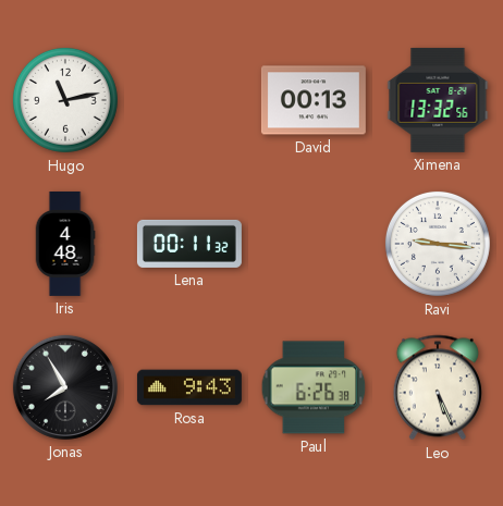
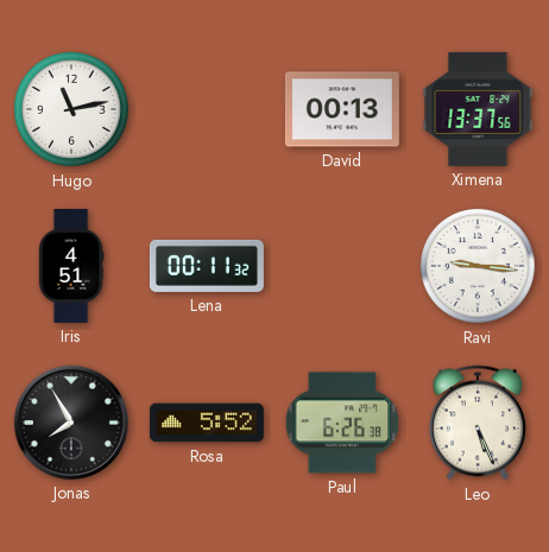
Ximena: 13:32 -> 13:37
Iris: 4:48 -> 4:51
Rosa: 9:43 -> 5:52
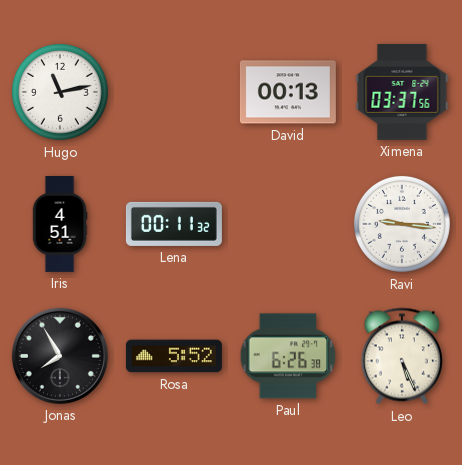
Ximena: 13:37 -> 03:37
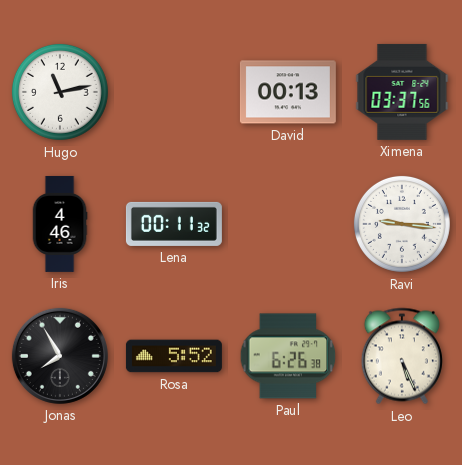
Iris: 4:51 -> 4:46
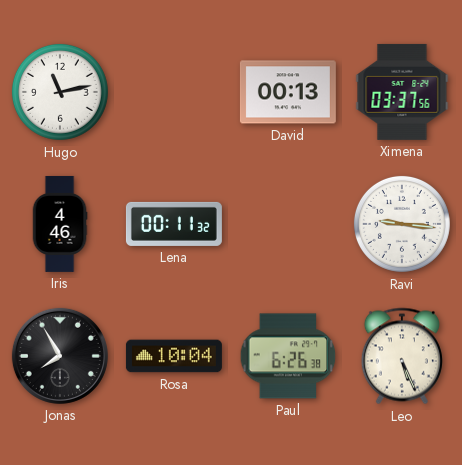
Rosa: 5:52 -> 10:04
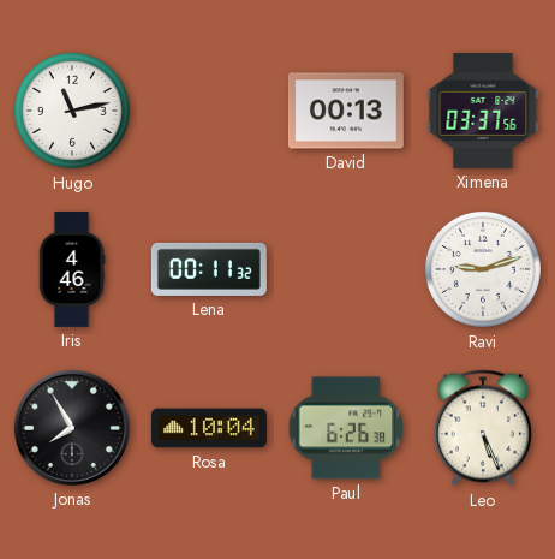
Ravi: 9:16 -> 9:12
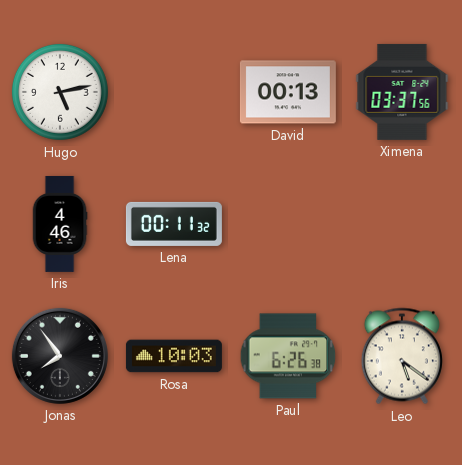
Hugo: 11:13 -> 5:13
Ravi: 9:12 -> none
Jonas: 7:55 -> 7:54
Rosa: 10:04 -> 10:03
Leo: 5:26 -> 5:21
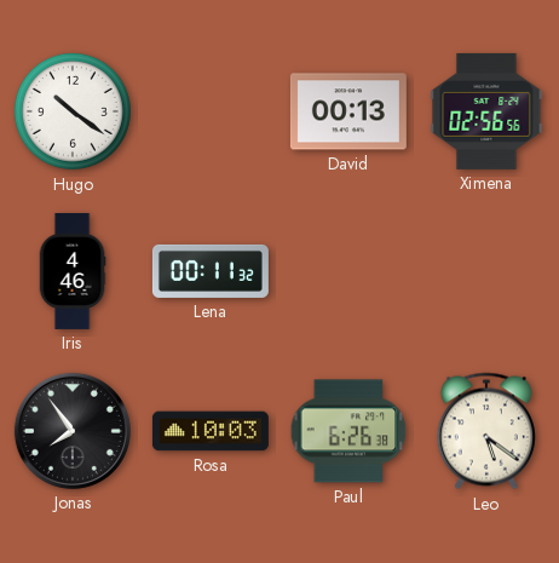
Hugo: 5:13 -> 10:21
Ximena: 03:37 -> 02:56
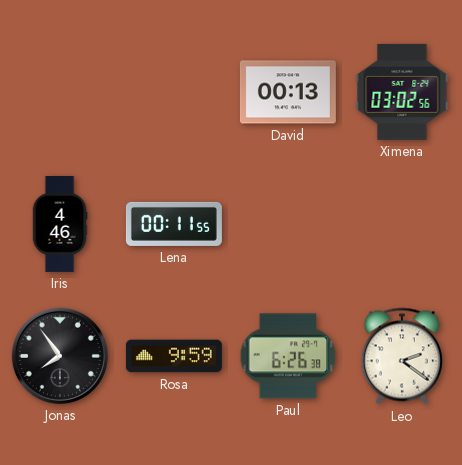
Hugo: 10:21 -> none
Ximena: 02:56 -> 03:02
Lena: 00:11:32 -> 00:11:55
Rosa: 10:03 -> 9:59
Leo: 5:21 -> 2:21
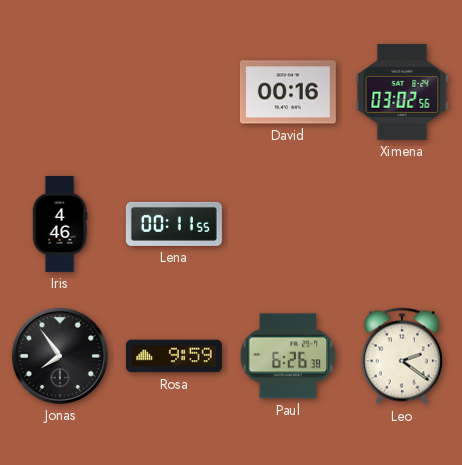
David: 00:13 -> 00:16
